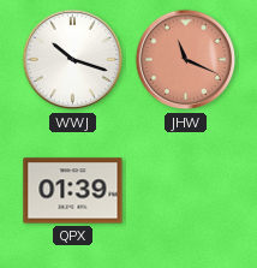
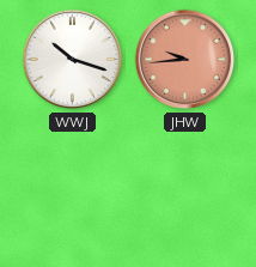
JHW: 11:19 -> 9:44
QPX: 01:39 -> none
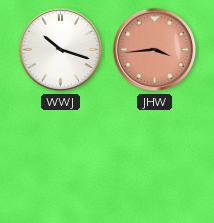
JHW: 9:44 -> 3:44
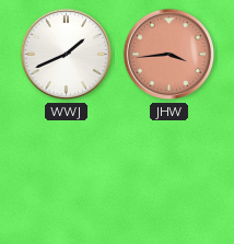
WWJ: 10:18 -> 1:41
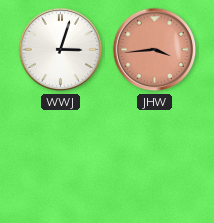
WWJ: 1:41 -> 3:03
